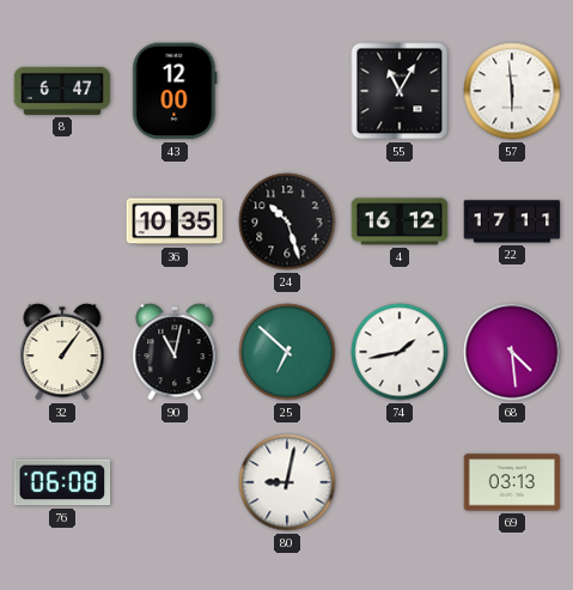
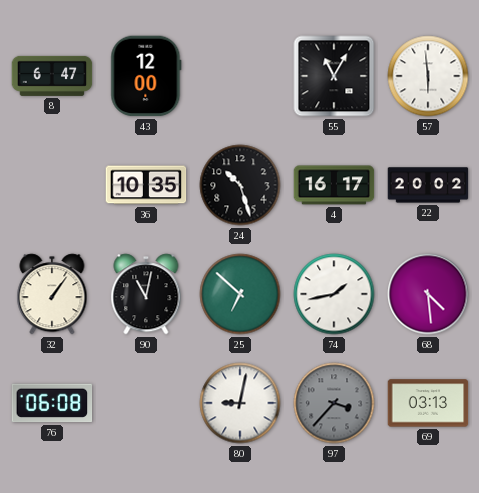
4: 16:12 -> 16:17
22: 17:11 -> 20:02
97: none -> 3:37
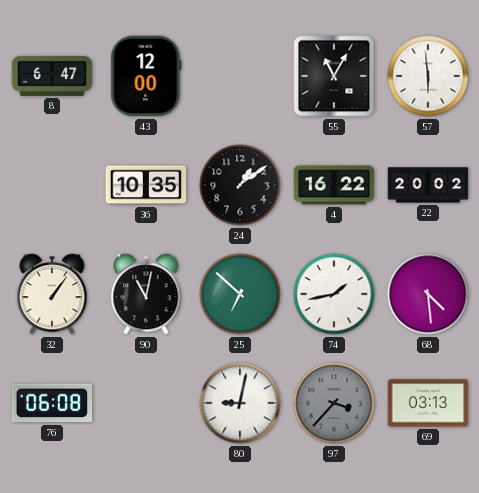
24: 10:27 -> 1:09
4: 16:17 -> 16:22
